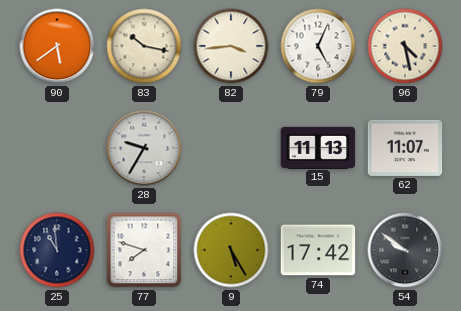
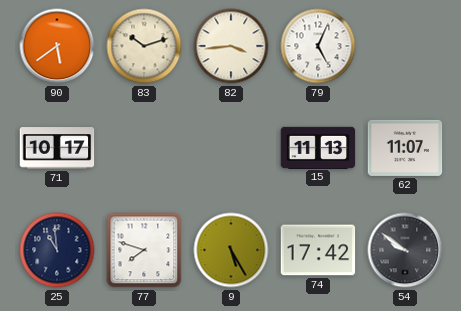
83: 10:17 -> 10:12
96: 4:28 -> none
71: none -> 10:17
28: 9:35 -> none
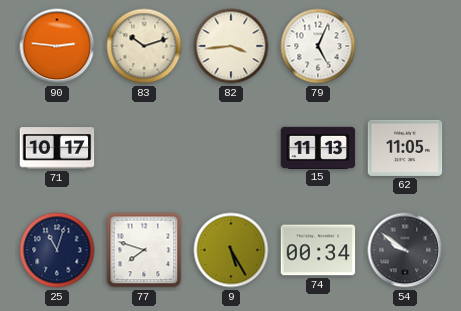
90: 5:39 -> 2:46
62: 11:07 -> 11:05
25: 10:59 -> 11:03
74: 17:42 -> 00:34
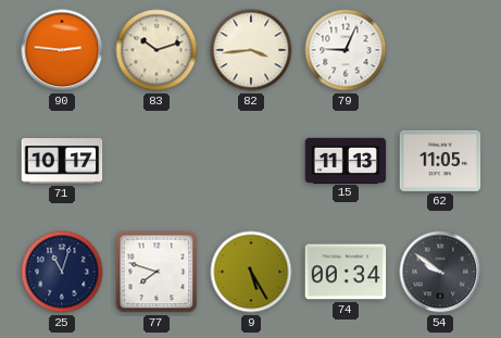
79: 5:04 -> 9:04
